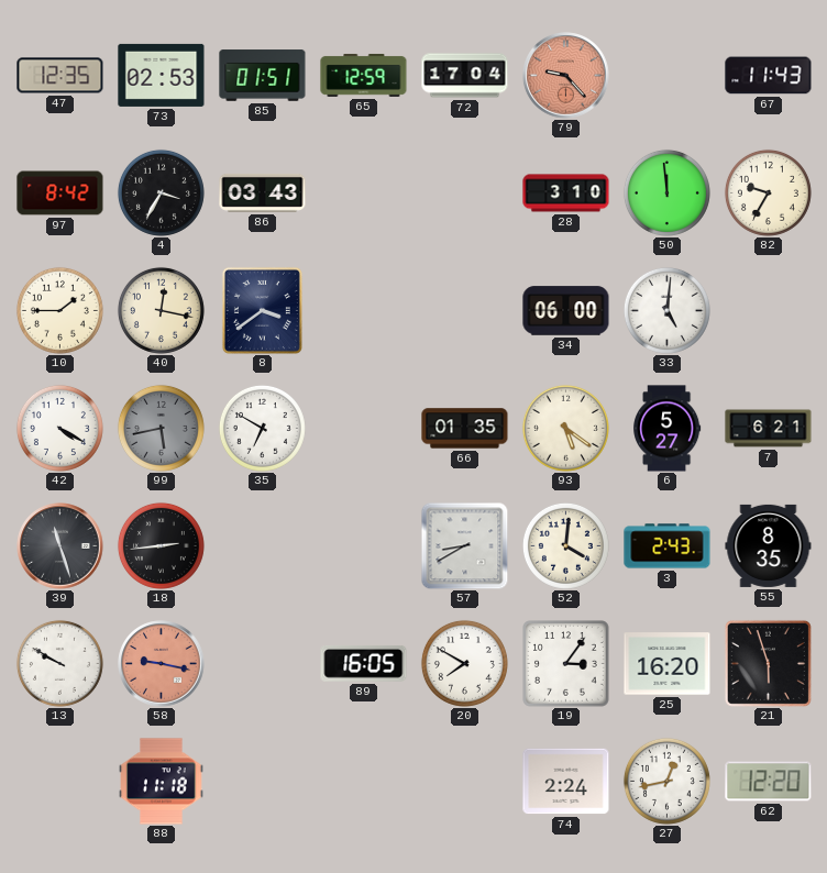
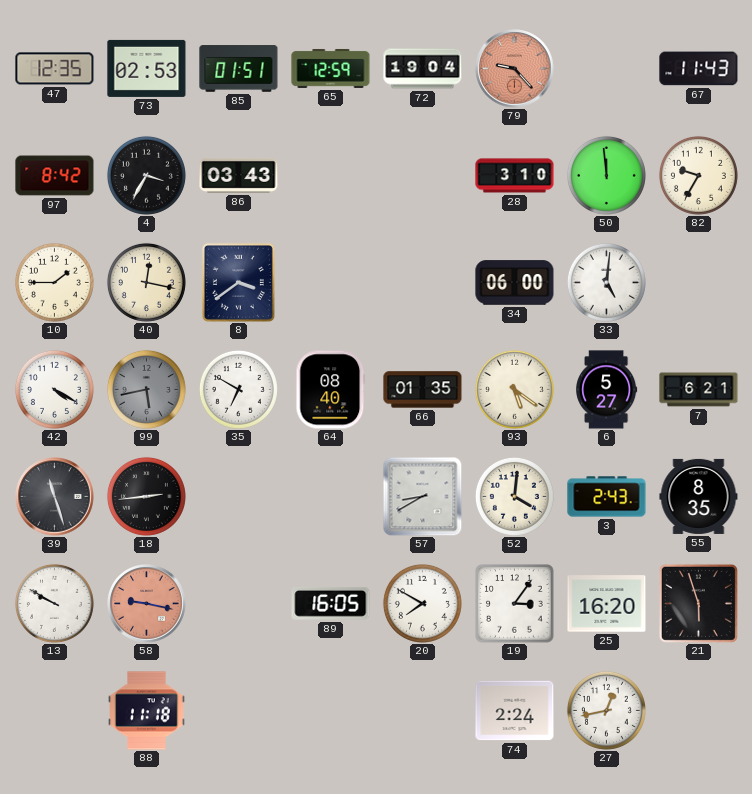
72: 17:04 -> 19:04
64: none -> 08:40
62: 12:20 -> none
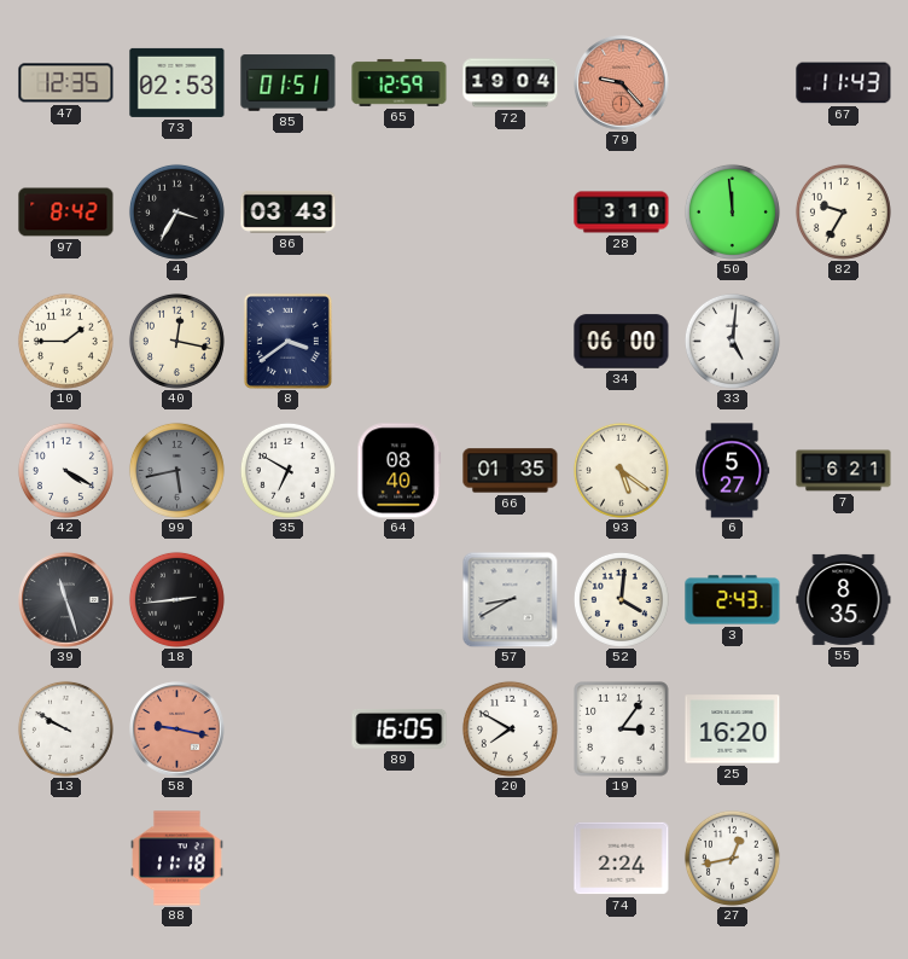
21: 5:57 -> none
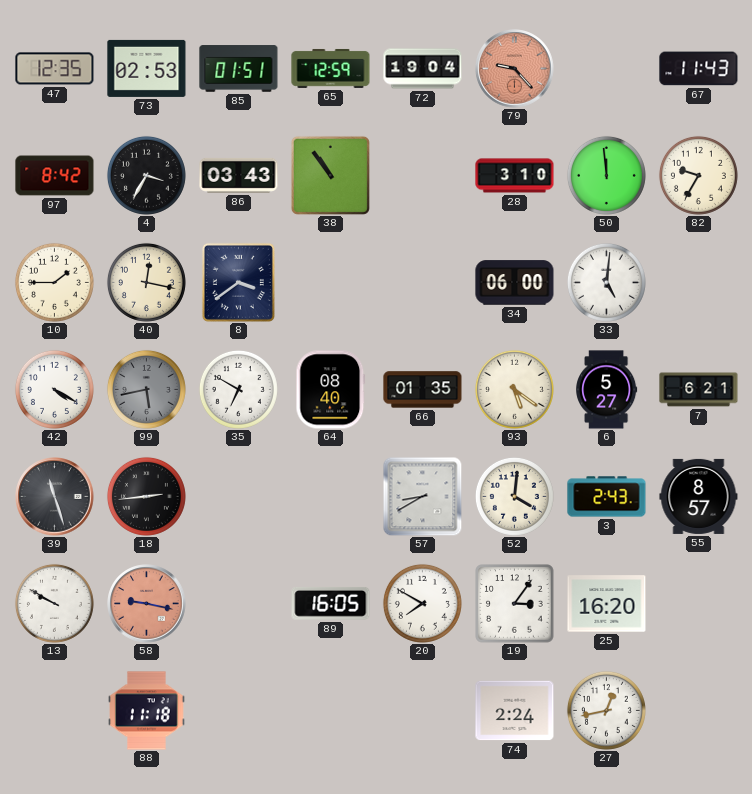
38: none -> 10:54
55: 8:35 -> 8:57
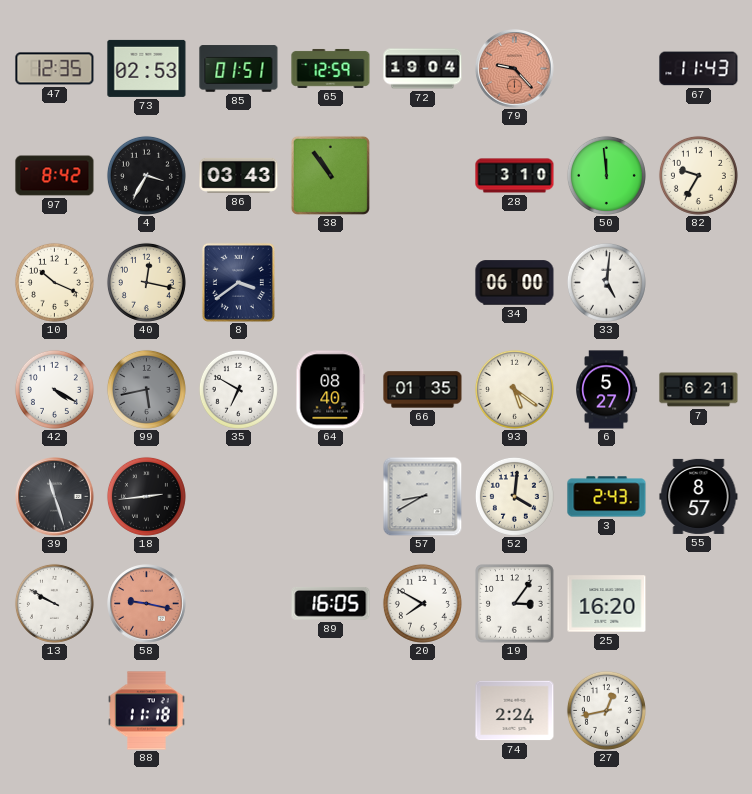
10: 1:45 -> 10:19
